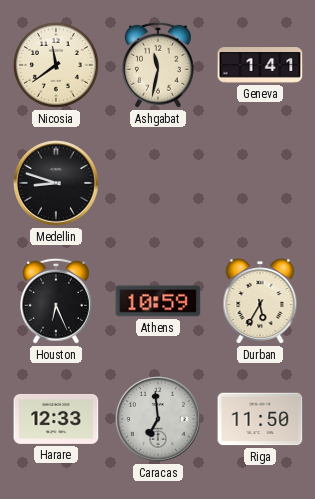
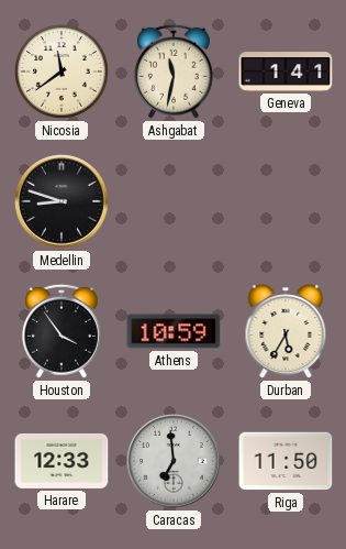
Houston: 6:26 -> 3:54
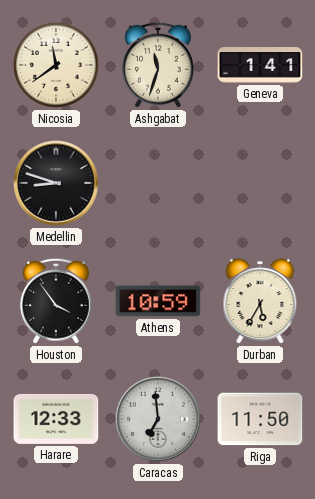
Ashgabat: 11:32 -> 11:33
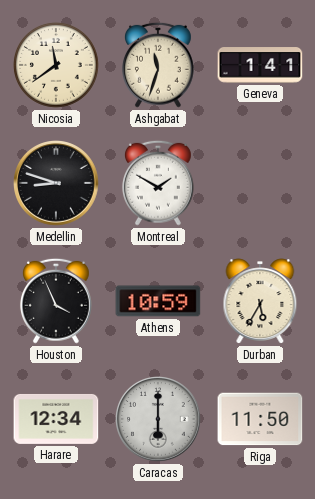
Montreal: none -> 1:50
Houston: 3:54 -> 3:56
Harare: 12:33 -> 12:34
Caracas: 6:59 -> 6:00
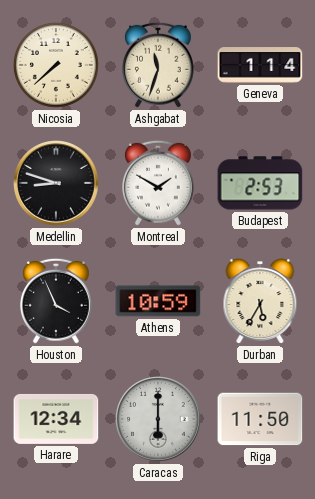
Nicosia: 11:39 -> 7:38
Geneva: 1:41 -> 1:14
Budapest: none -> 2:53
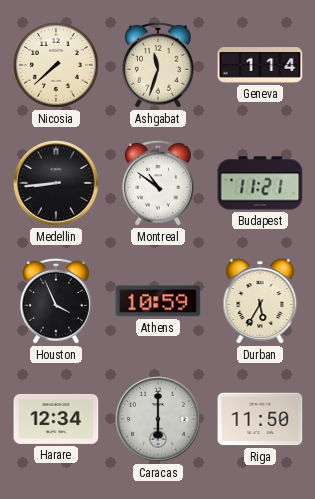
Medellin: 8:48 -> 8:44
Montreal: 1:50 -> 10:51
Budapest: 2:53 -> 11:21
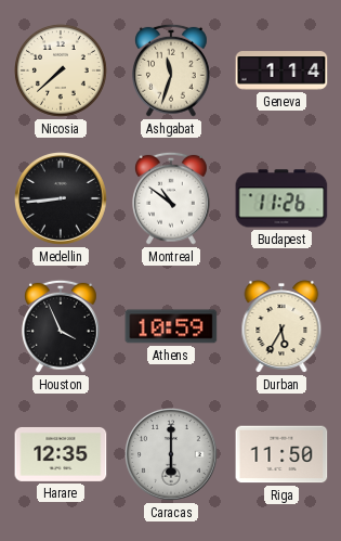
Budapest: 11:21 -> 11:26
Harare: 12:34 -> 12:35
